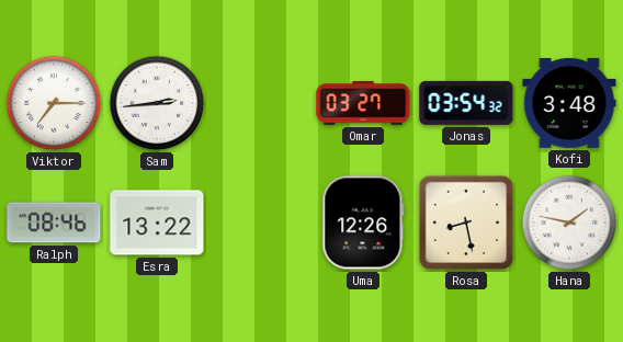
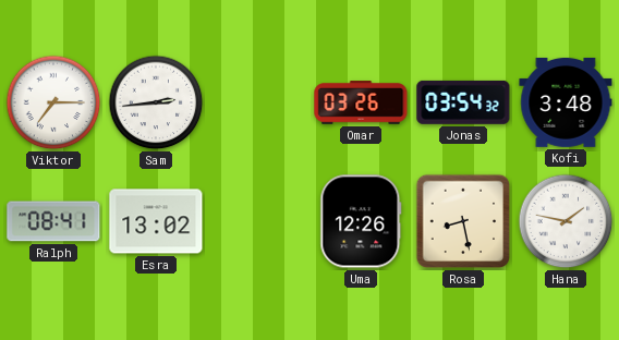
Omar: 03:27 -> 03:26
Ralph: 08:46 -> 08:41
Esra: 13:22 -> 13:02
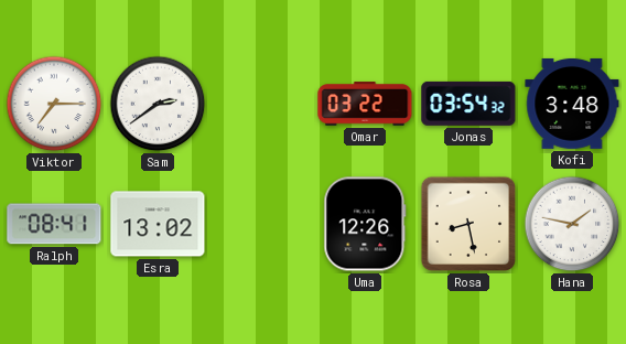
Sam: 2:44 -> 2:39
Omar: 03:26 -> 03:22
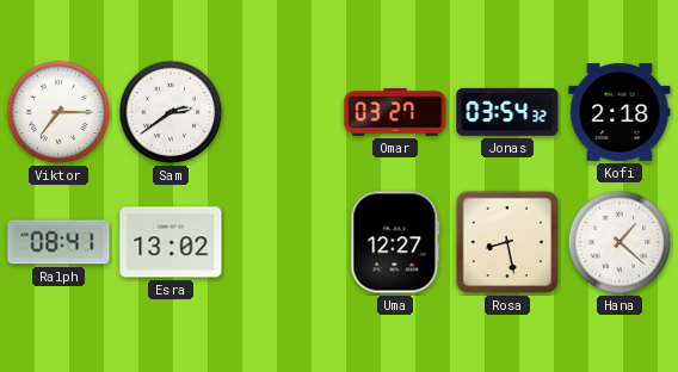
Omar: 03:22 -> 03:27
Kofi: 3:48 -> 2:18
Uma: 12:26 -> 12:27
Hana: 1:47 -> 1:22
